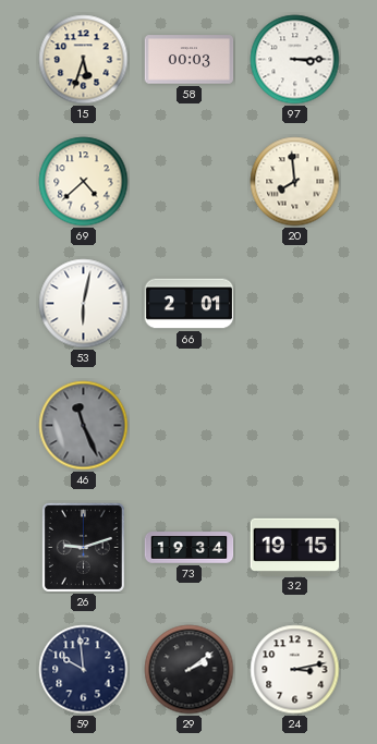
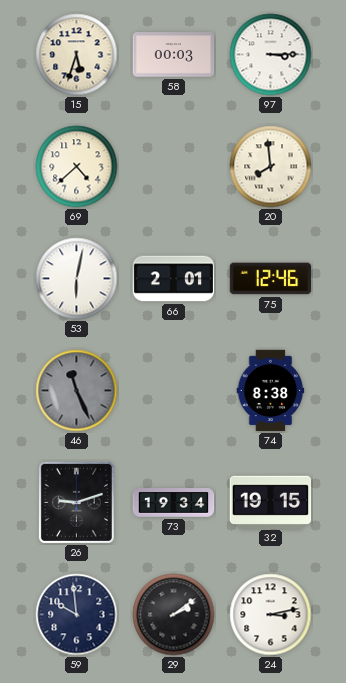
75: none -> 12:46
74: none -> 8:38
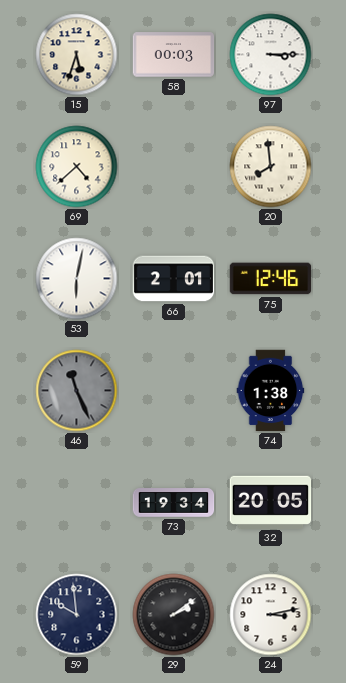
74: 8:38 -> 1:38
26: 9:12 -> none
32: 19:15 -> 20:05
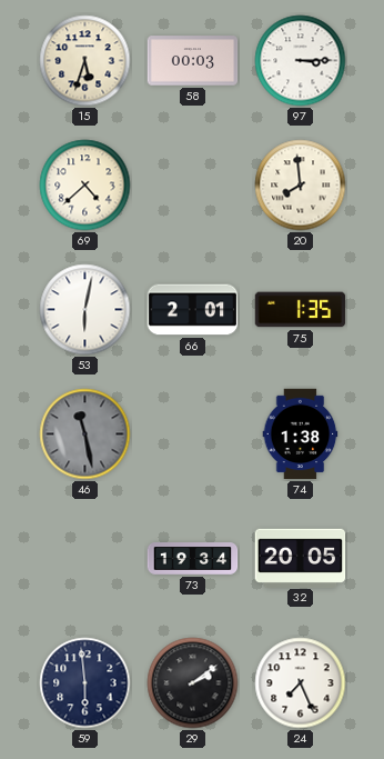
75: 12:46 -> 1:35
46: 11:26 -> 11:28
59: 9:59 -> 5:59
24: 3:13 -> 7:26
